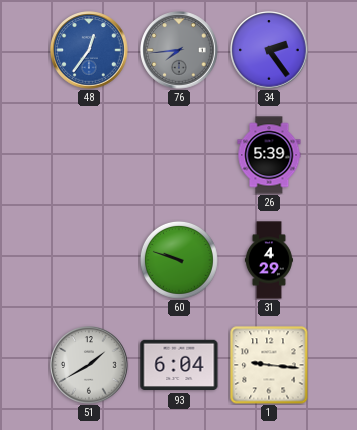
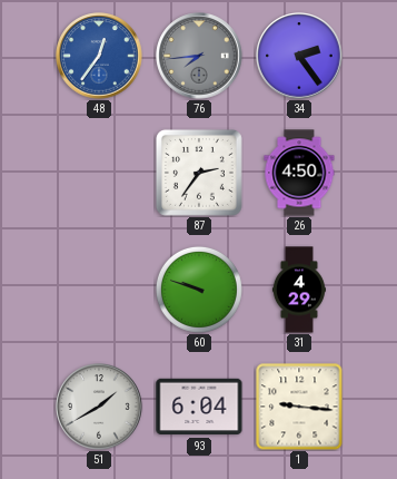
87: none -> 2:36
26: 5:39 -> 4:50
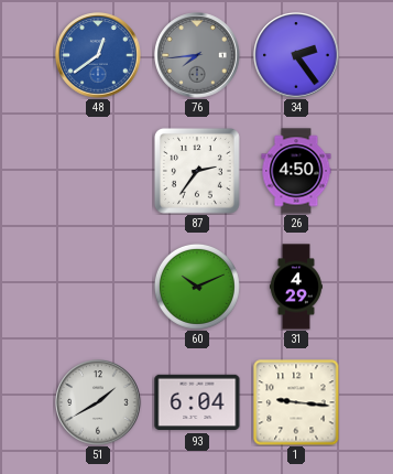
48: 12:36 -> 12:39
60: 9:48 -> 10:11
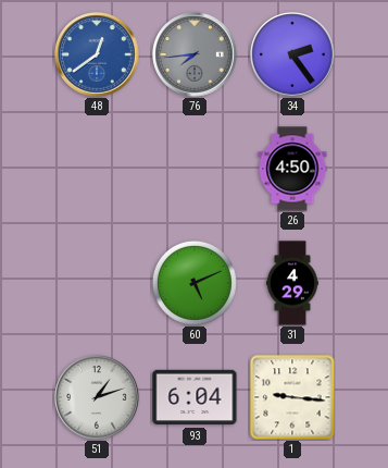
87: 2:36 -> none
60: 10:11 -> 5:11
51: 1:40 -> 1:12
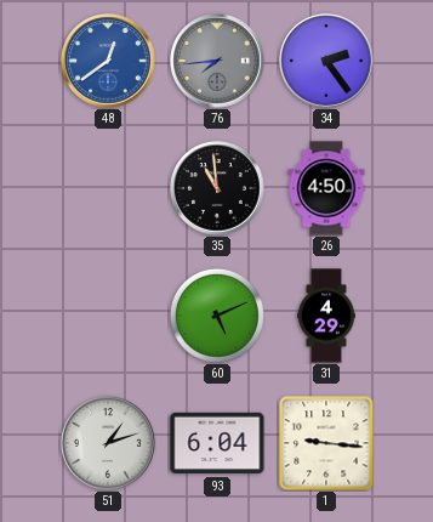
35: none -> 10:59
